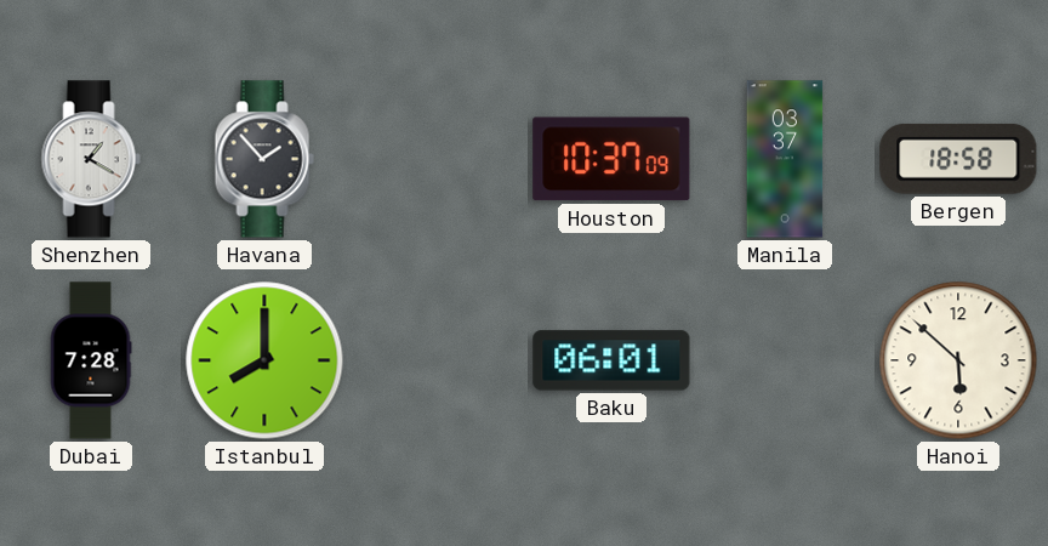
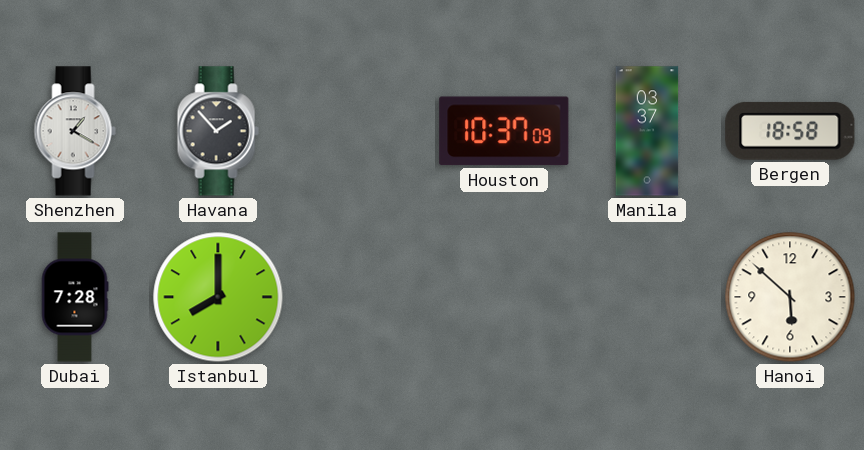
Baku: 06:01 -> none
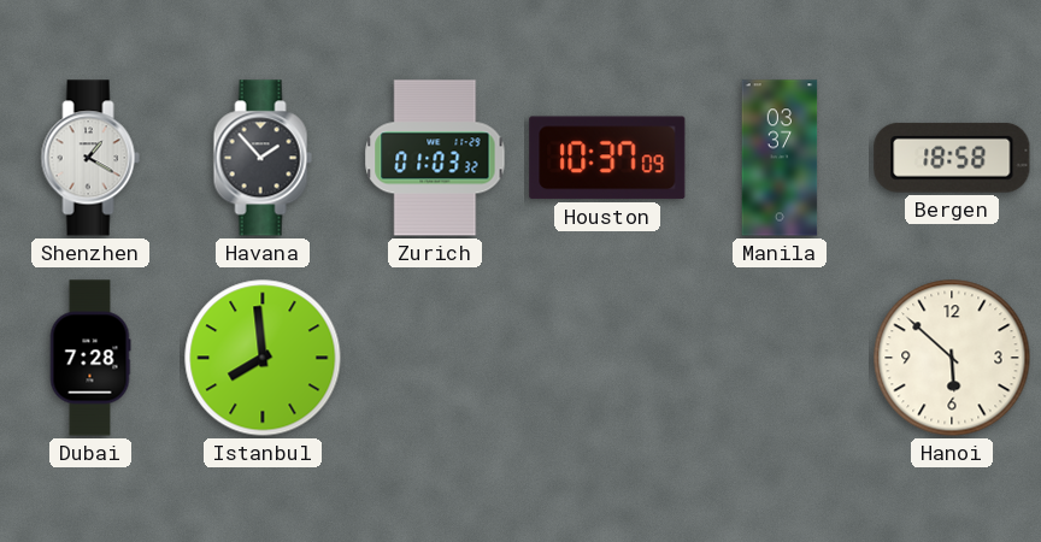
Zurich: none -> 01:03
Istanbul: 8:00 -> 7:59
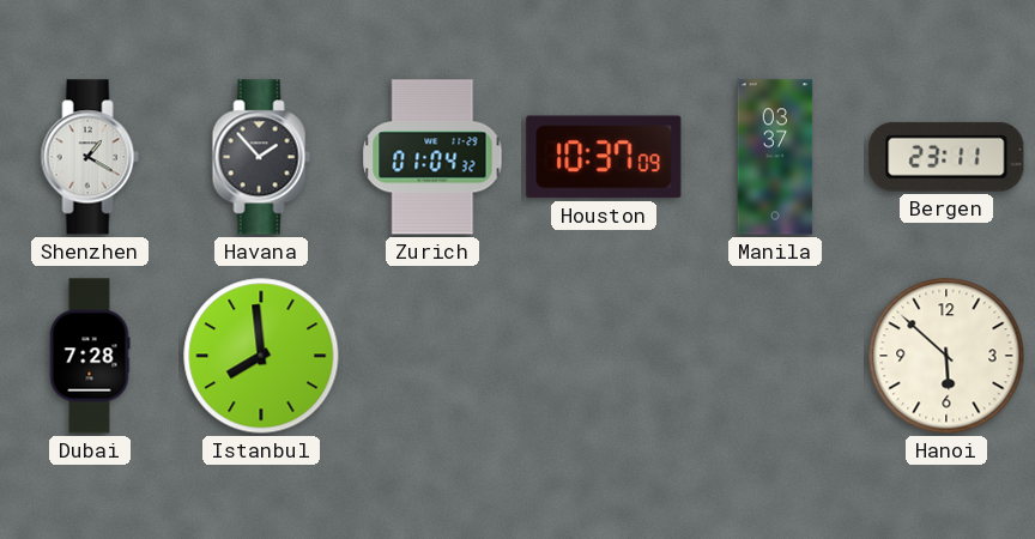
Zurich: 01:03 -> 01:04
Bergen: 18:58 -> 23:11
